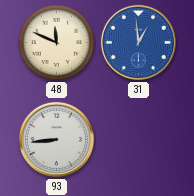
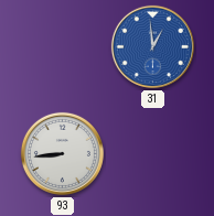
48: 11:49 -> none
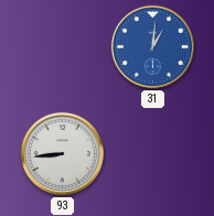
31: 12:59 -> 1:01
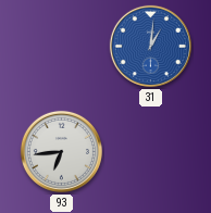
93: 8:44 -> 6:44
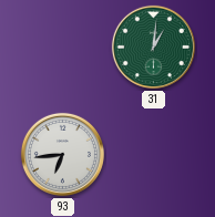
31 dial: blue -> green
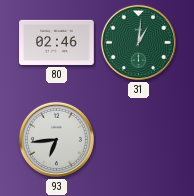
80: none -> 02:46
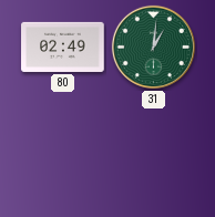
80: 02:46 -> 02:49
93: 6:44 -> none
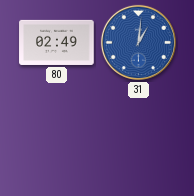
31 dial: green -> blue
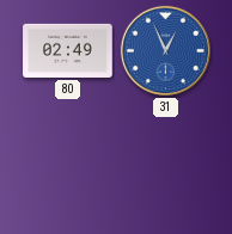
31: 1:01 -> 12:56
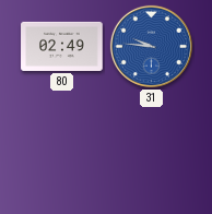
31: 12:56 -> 9:46
